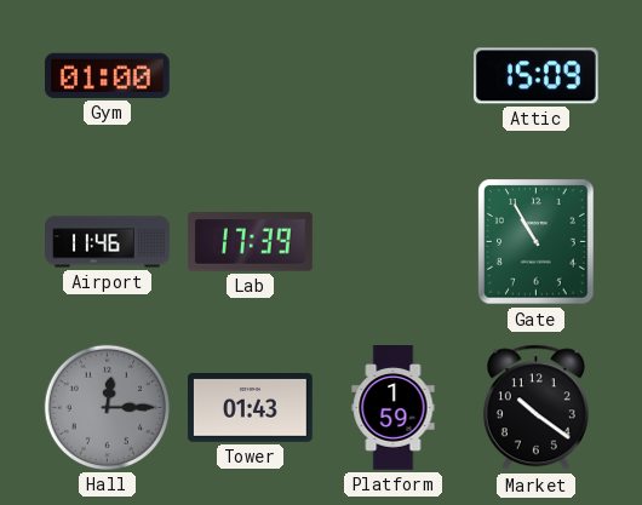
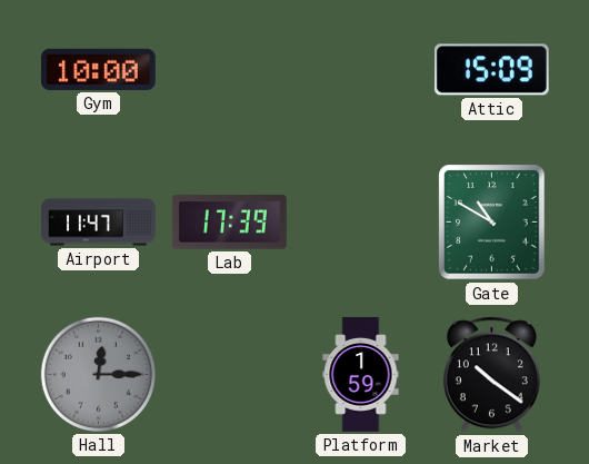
Gym: 01:00 -> 10:00
Airport: 11:46 -> 11:47
Gate: 10:55 -> 10:50
Tower: 01:43 -> none
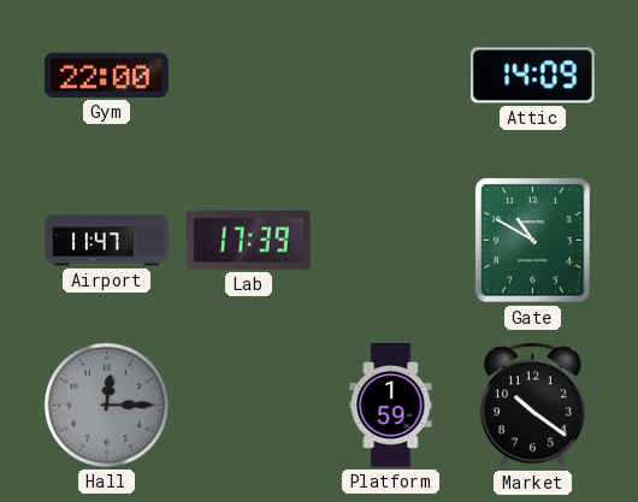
Gym: 10:00 -> 22:00
Attic: 15:09 -> 14:09
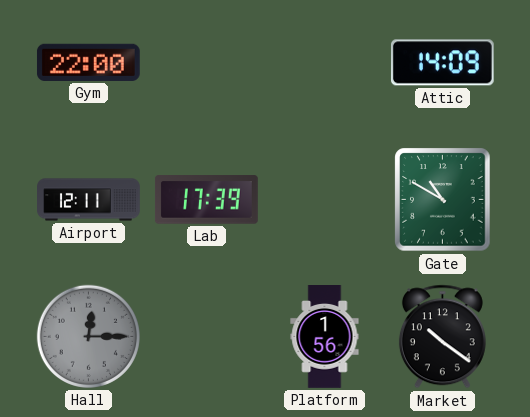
Airport: 11:47 -> 12:11
Platform: 1:59 -> 1:56
